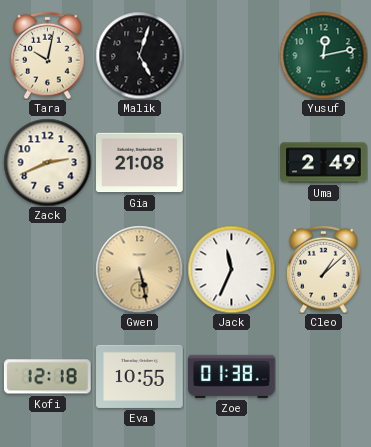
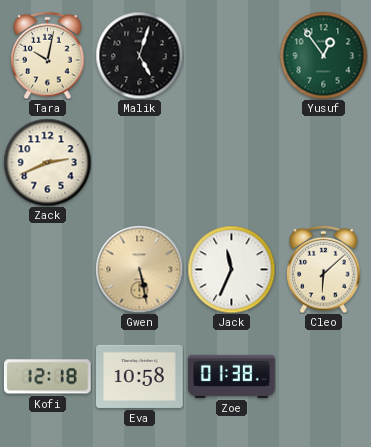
Yusuf: 12:13 -> 12:54
Gia: 21:08 -> none
Uma: 2:49 -> none
Cleo: 1:08 -> 6:08
Eva: 10:55 -> 10:58
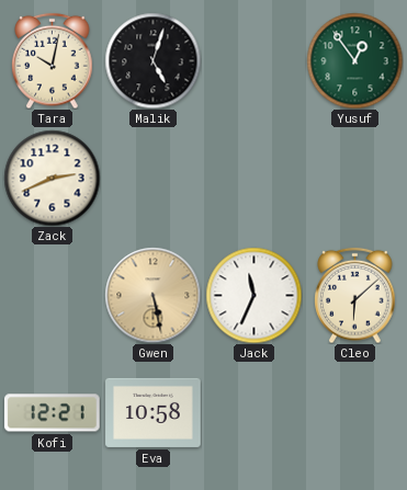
Kofi: 12:18 -> 12:21
Zoe: 01:38 -> none
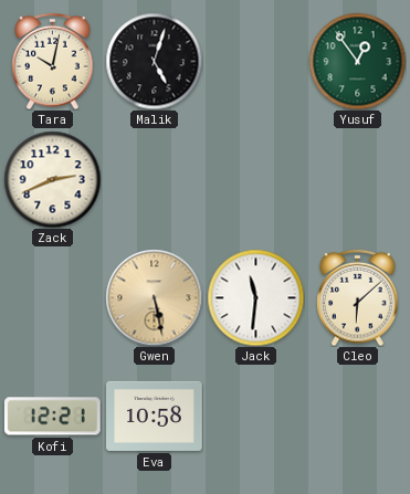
Jack: 11:34 -> 11:31
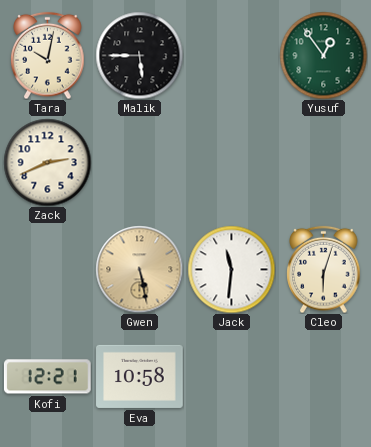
Malik: 5:03 -> 5:45
Cleo: 6:08 -> 6:03
